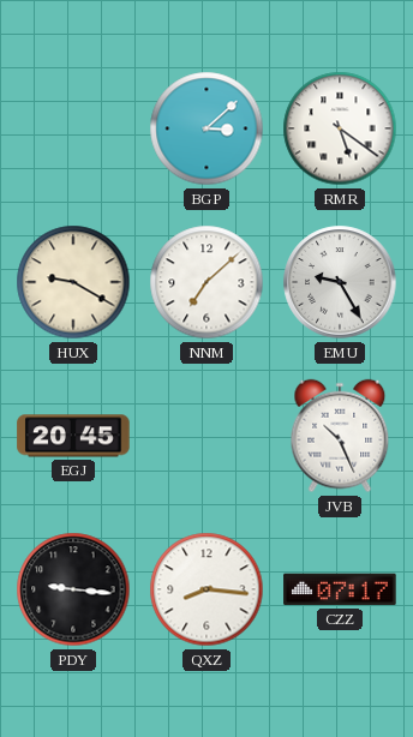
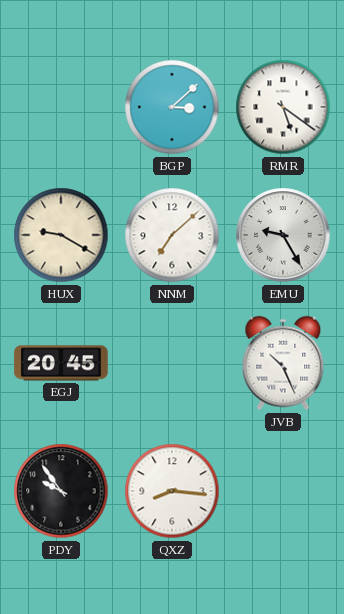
PDY: 9:16 -> 9:54
CZZ: 07:17 -> none
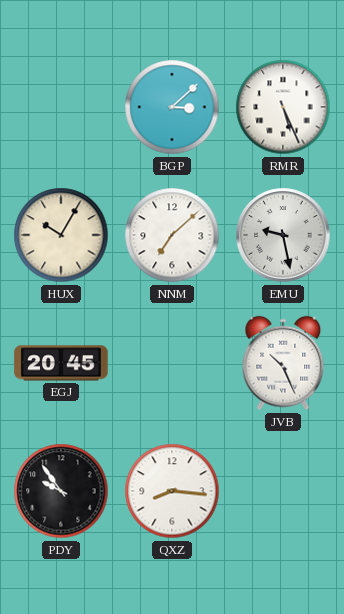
RMR: 5:21 -> 5:26
HUX: 9:20 -> 10:05
EMU: 9:25 -> 9:28
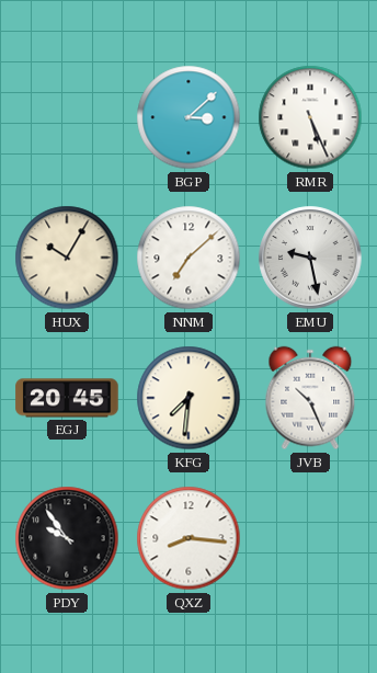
KFG: none -> 7:31
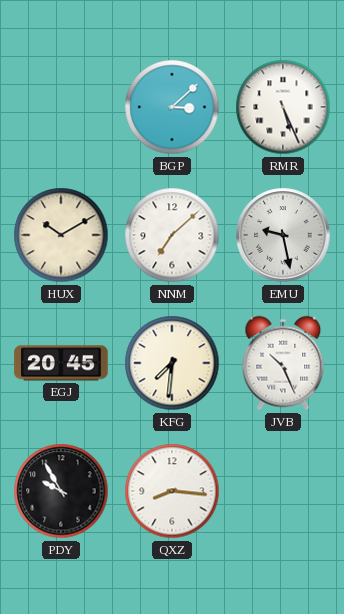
HUX: 10:05 -> 10:10
PDY: 9:54 -> 9:55
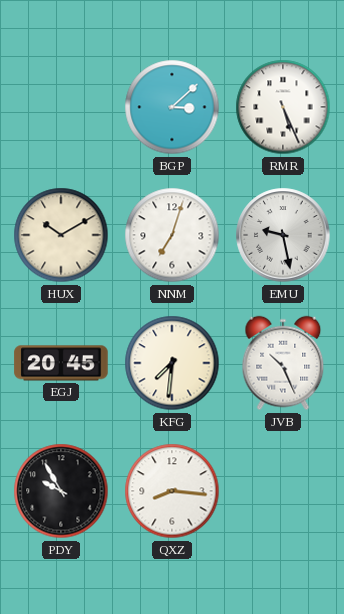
NNM: 7:08 -> 7:03
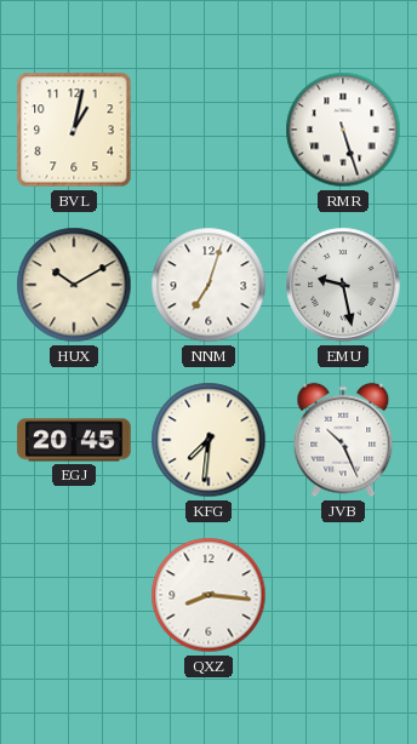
BVL: none -> 1:02
BGP: 3:08 -> none
RMR: 5:26 -> 5:27
PDY: 9:55 -> none
